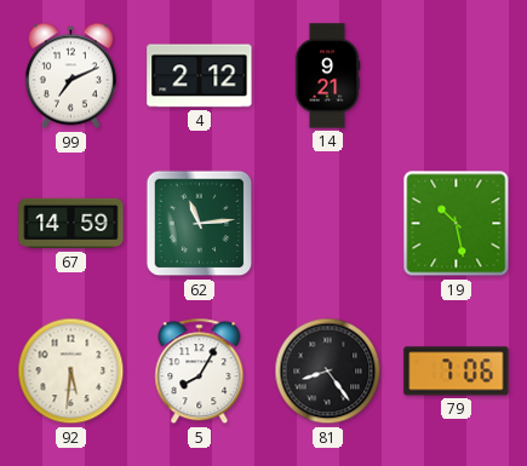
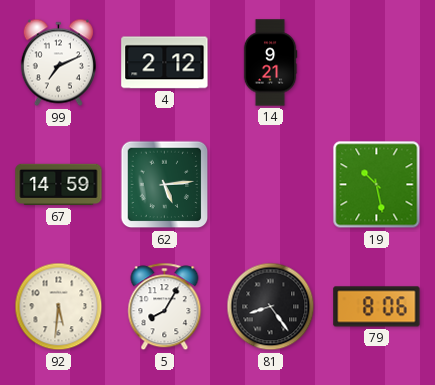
62: 11:14 -> 5:14
79: 7:06 -> 8:06
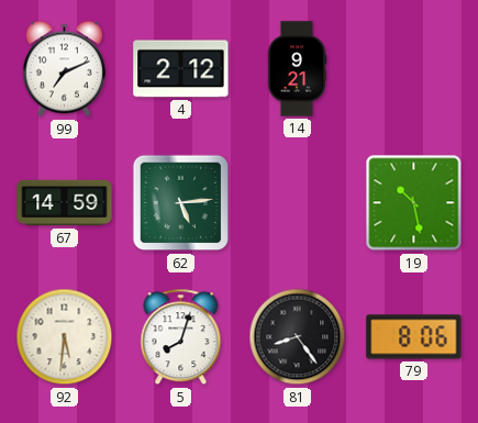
5: 8:05 -> 8:03
